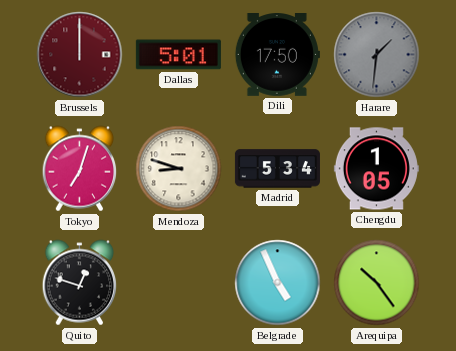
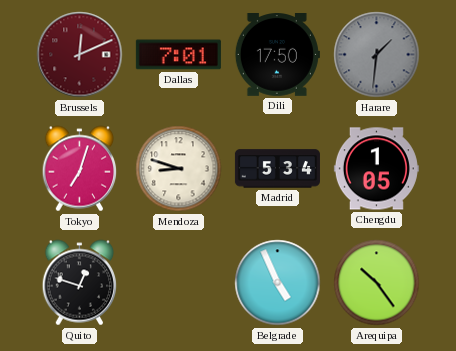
Brussels: 12:00 -> 12:11
Dallas: 5:01 -> 7:01
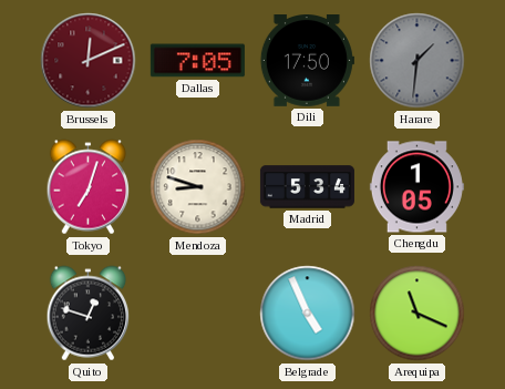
Dallas: 7:01 -> 7:05
Arequipa: 10:24 -> 11:19
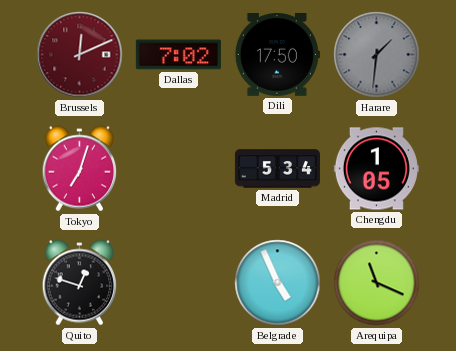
Dallas: 7:05 -> 7:02
Mendoza: 8:48 -> none
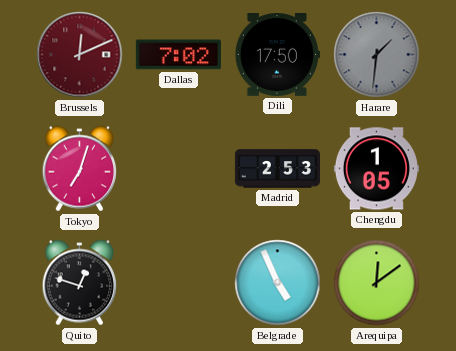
Madrid: 5:34 -> 2:53
Arequipa: 11:19 -> 12:09
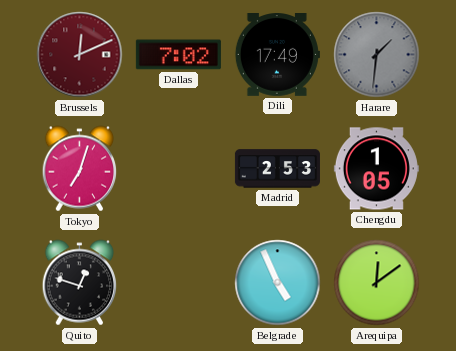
Dili: 17:50 -> 17:49
